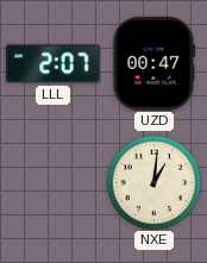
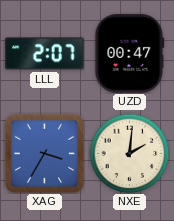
XAG: none -> 3:35
NXE: 1:01 -> 2:01
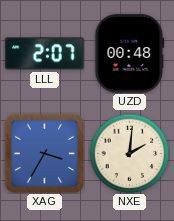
UZD: 00:47 -> 00:48
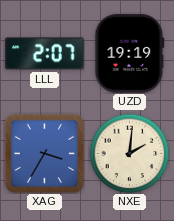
UZD: 00:48 -> 19:19
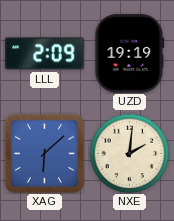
LLL: 2:07 -> 2:09
XAG: 3:35 -> 6:08
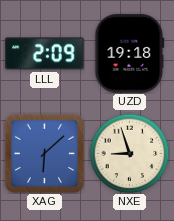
UZD: 19:19 -> 19:18
NXE: 2:01 -> 8:57
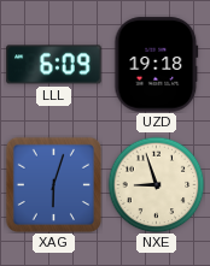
LLL: 2:09 -> 6:09
XAG: 6:08 -> 6:03
